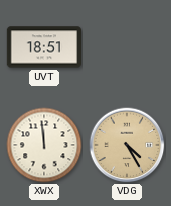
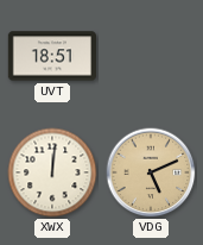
XWX: 11:59 -> 12:01
VDG: 4:25 -> 5:11
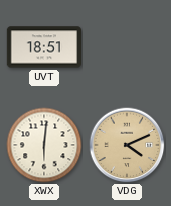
XWX: 12:01 -> 6:01
VDG: 5:11 -> 4:11
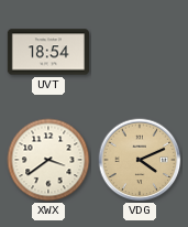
UVT: 18:51 -> 18:54
XWX: 6:01 -> 3:39
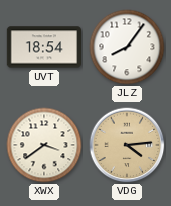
JLZ: none -> 8:06
VDG: 4:11 -> 4:14
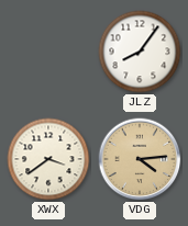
UVT: 18:54 -> none
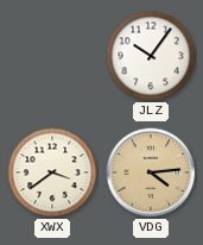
JLZ: 8:06 -> 10:06
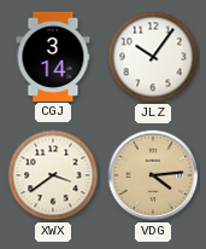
CGJ: none -> 3:14
